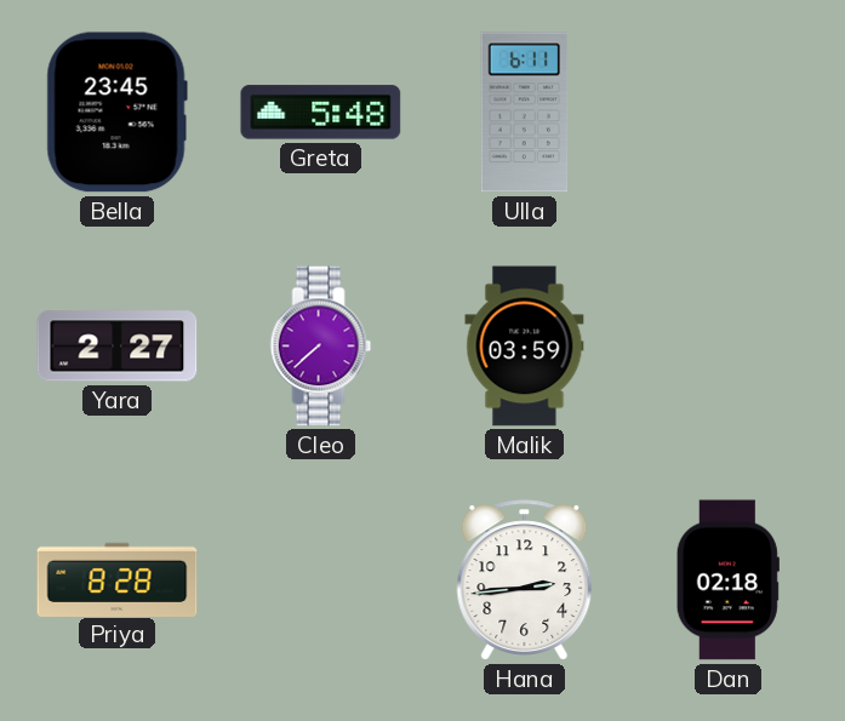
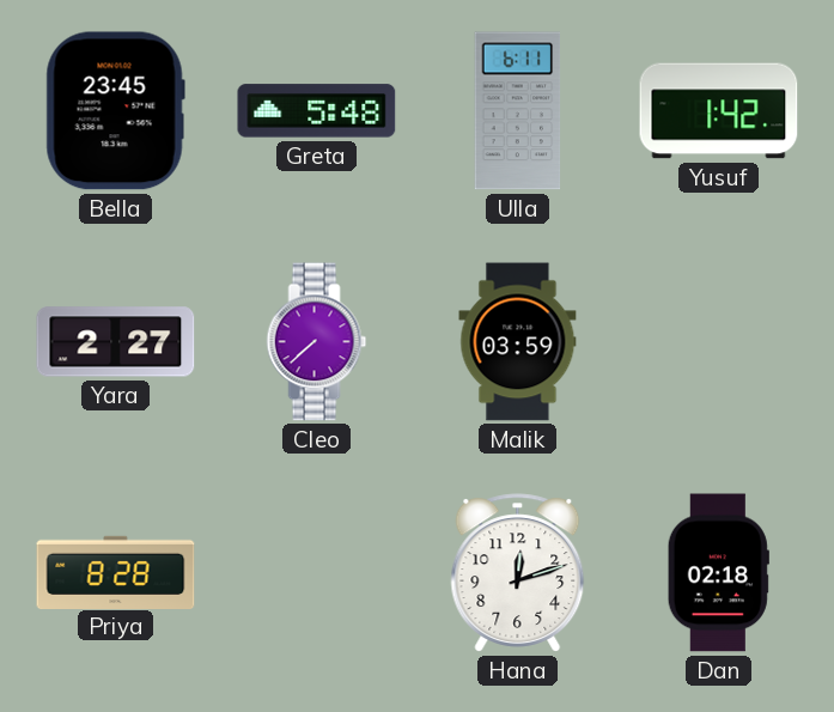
Yusuf: none -> 1:42
Hana: 2:44 -> 12:12
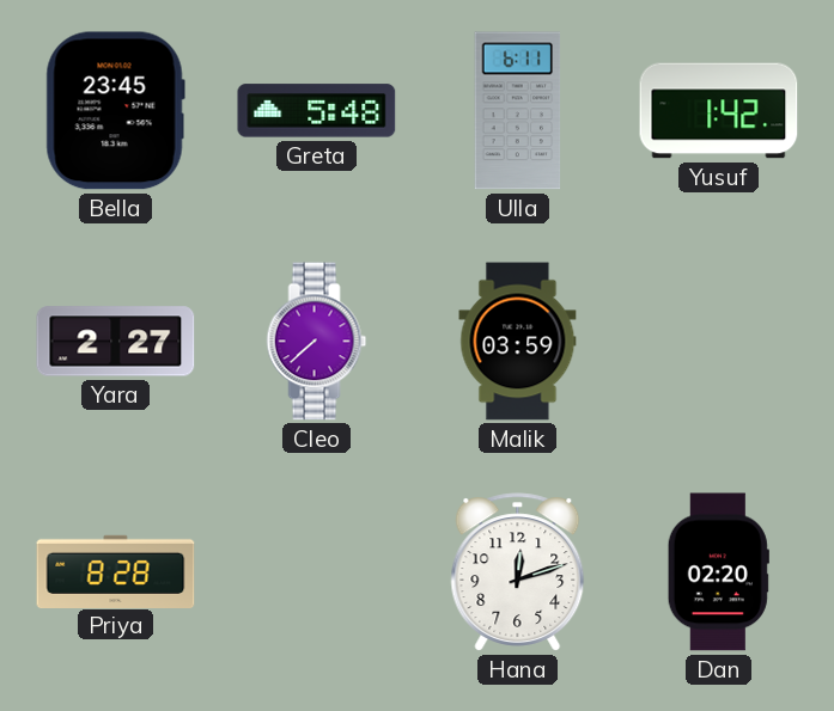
Dan: 02:18 -> 02:20
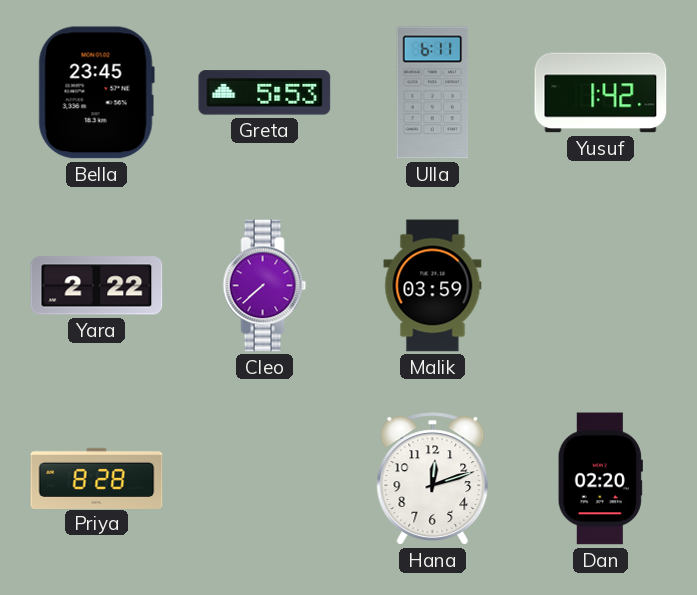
Greta: 5:48 -> 5:53
Yara: 2:27 -> 2:22
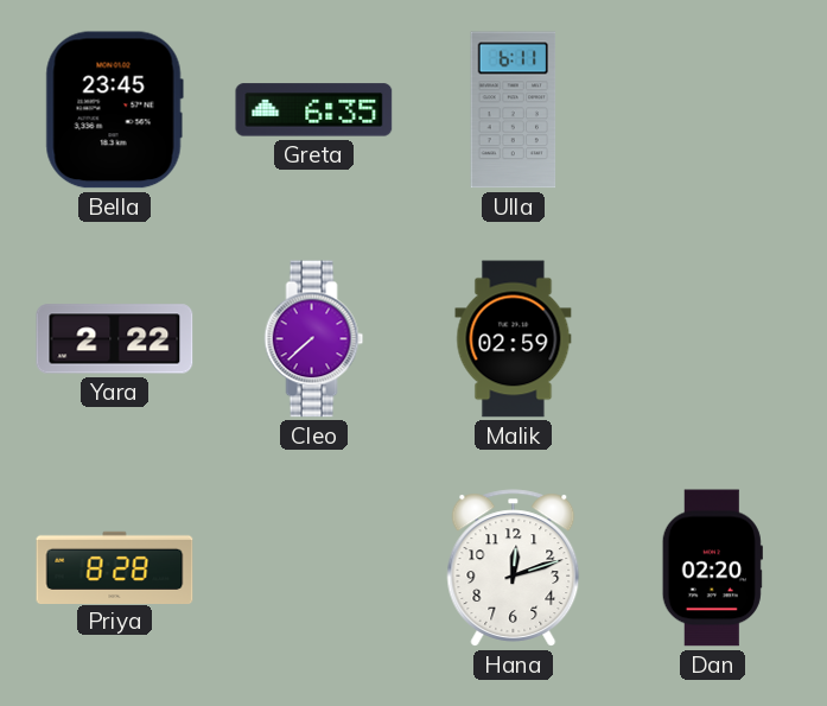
Greta: 5:53 -> 6:35
Yusuf: 1:42 -> none
Malik: 03:59 -> 02:59
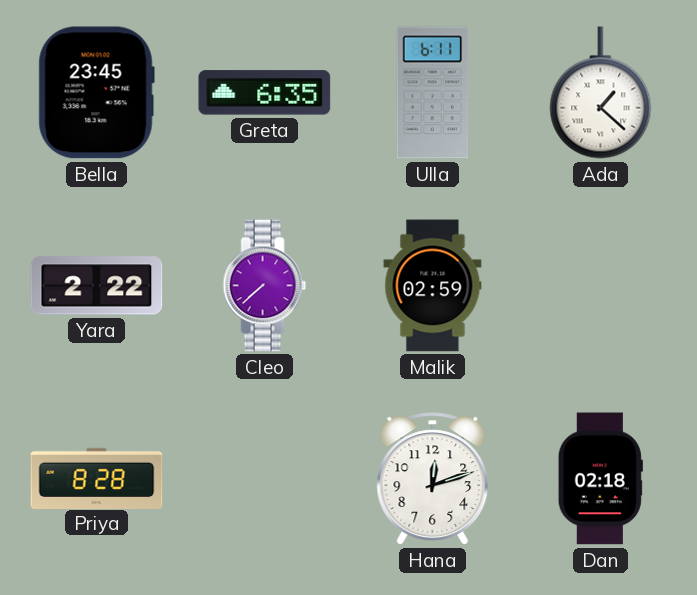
Ada: none -> 1:22
Dan: 02:20 -> 02:18
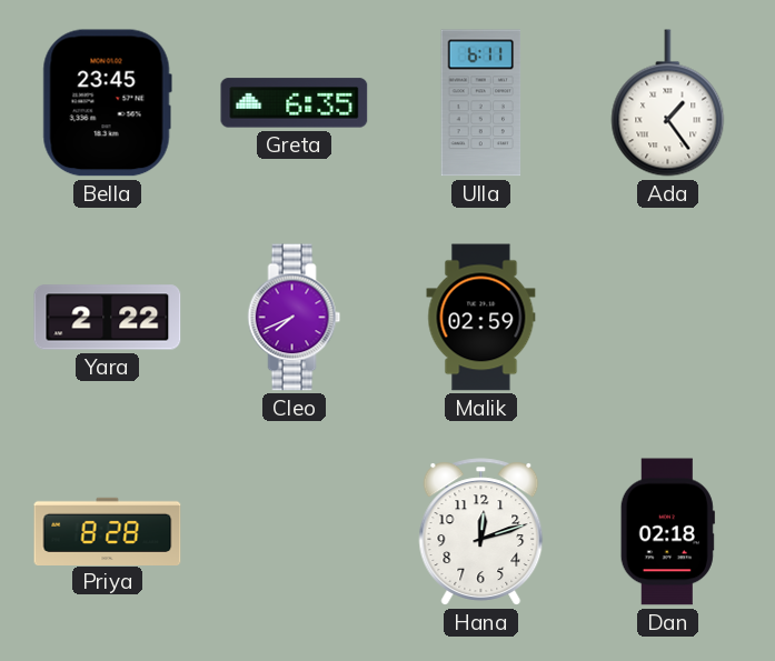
Ada: 1:22 -> 1:24
Cleo: 7:38 -> 7:41
